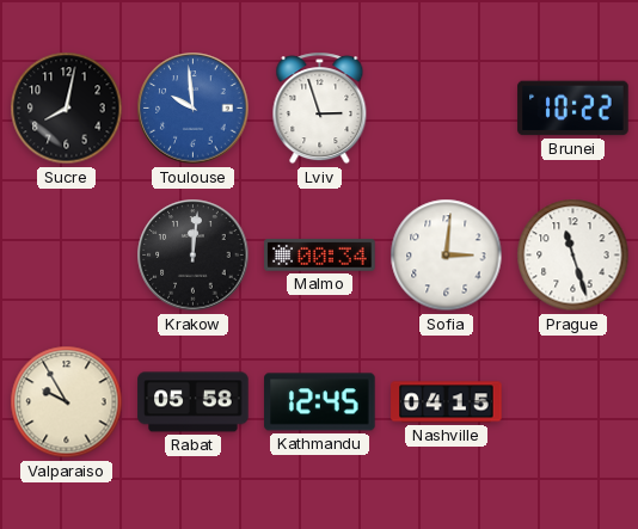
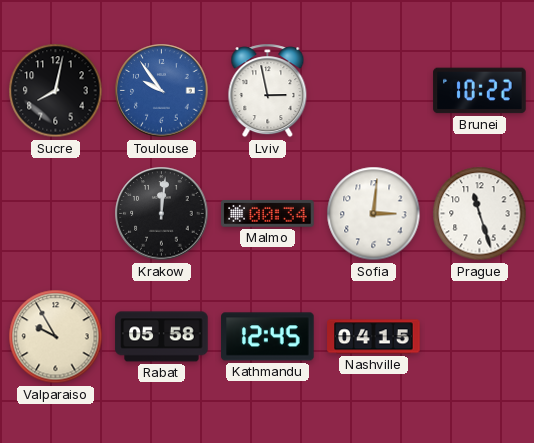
Toulouse: 9:59 -> 9:54
Lviv: 2:57 -> 2:58
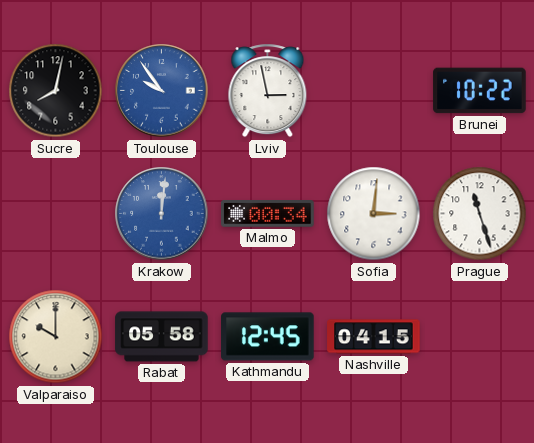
Krakow dial: black -> blue
Valparaiso: 9:55 -> 10:00
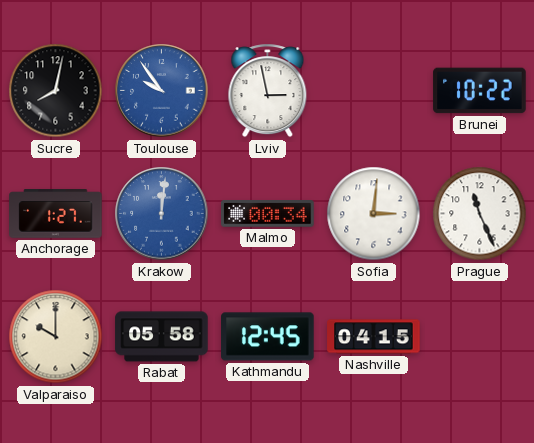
Anchorage: none -> 1:27
Prague: 11:27 -> 11:26
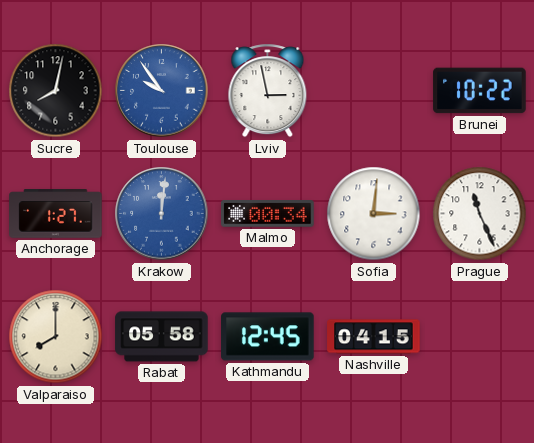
Valparaiso: 10:00 -> 8:00
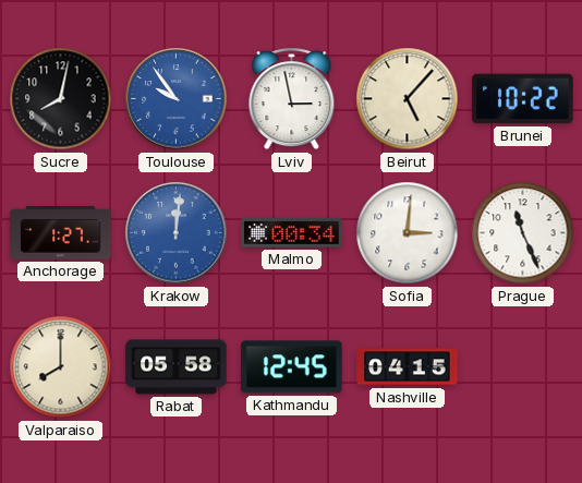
Beirut: none -> 5:07
